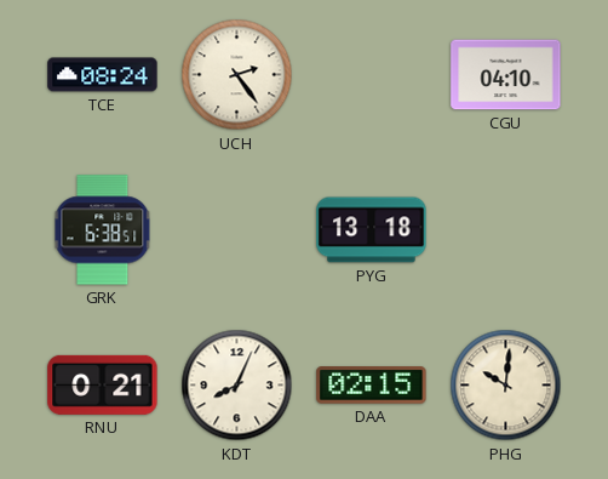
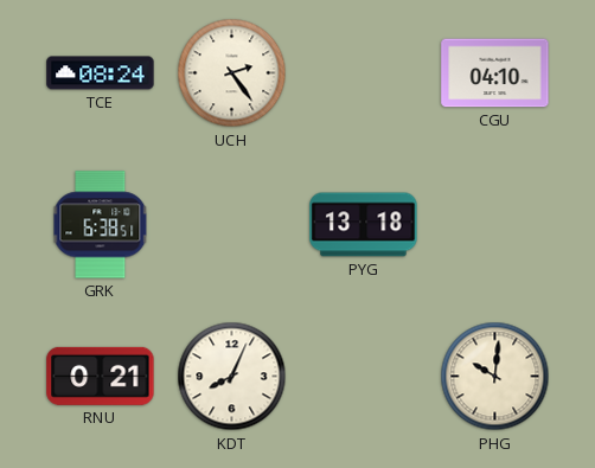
DAA: 02:15 -> none
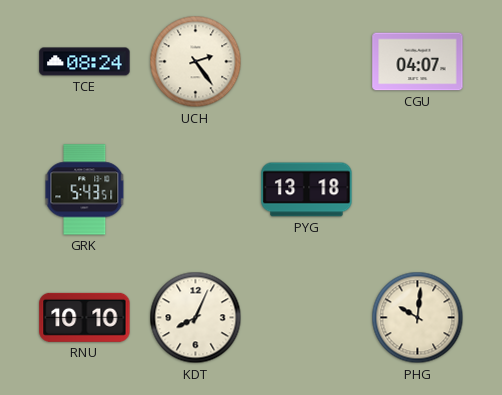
CGU: 04:10 -> 04:07
GRK: 6:38 -> 5:43
RNU: 0:21 -> 10:10
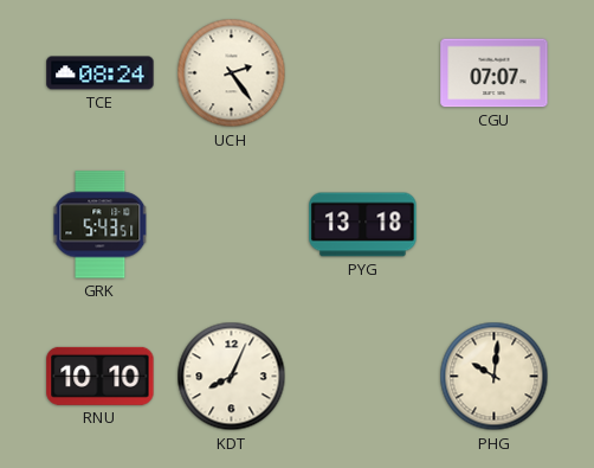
CGU: 04:07 -> 07:07
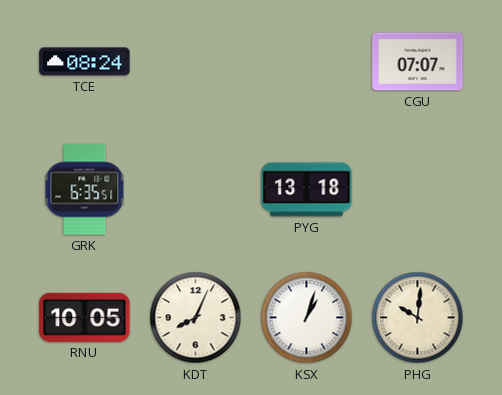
UCH: 2:24 -> none
GRK: 5:43 -> 6:35
RNU: 10:10 -> 10:05
KSX: none -> 1:03
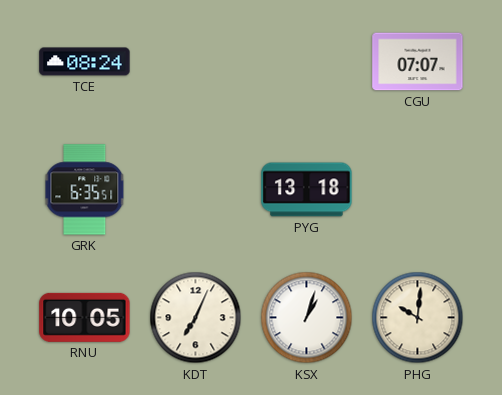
KDT: 8:04 -> 7:04
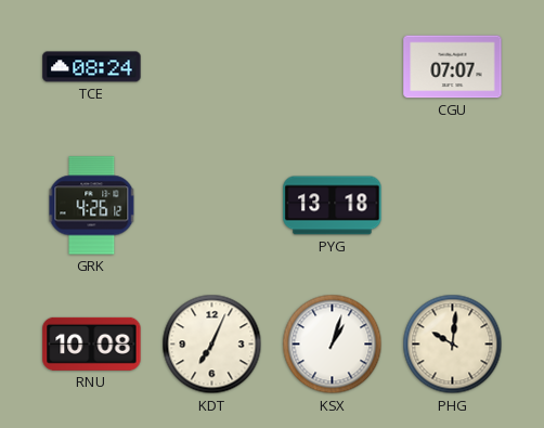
GRK: 6:35 -> 4:26
RNU: 10:05 -> 10:08
